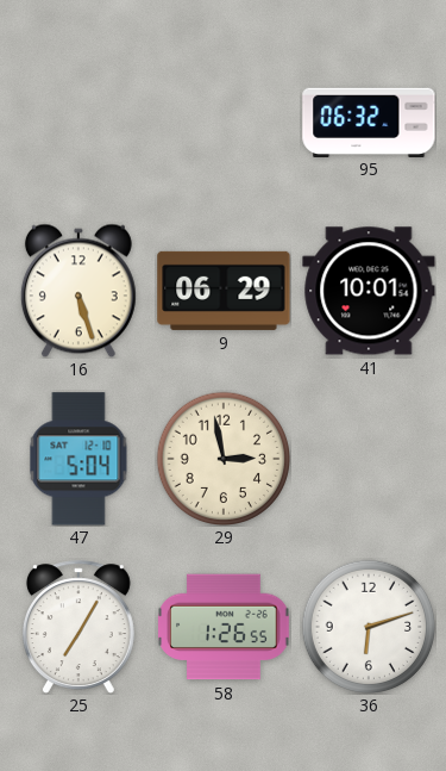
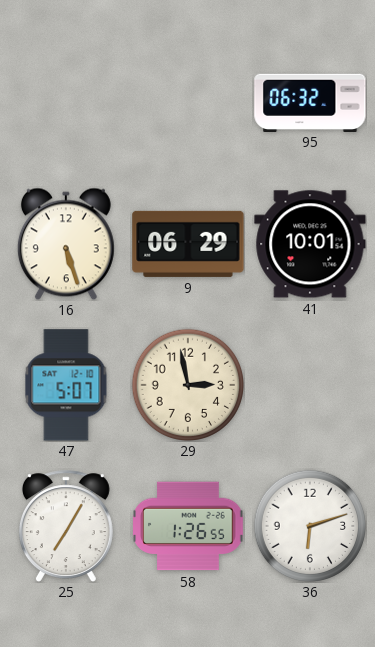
47: 5:04 -> 5:07
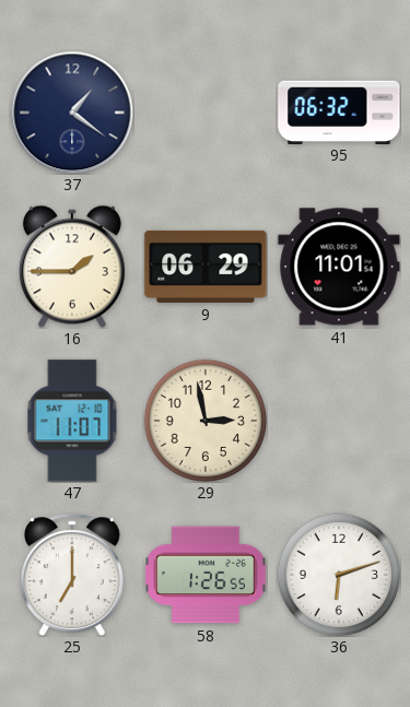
37: none -> 1:21
16: 5:27 -> 1:45
41: 10:01 -> 11:01
47: 5:07 -> 11:07
25: 7:05 -> 7:00
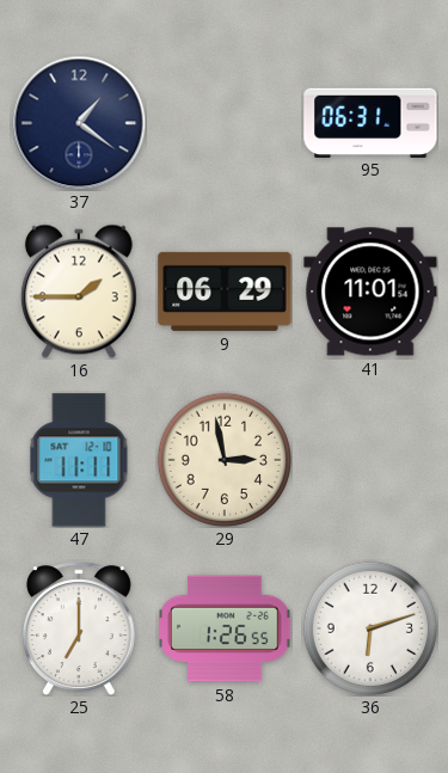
95: 06:32 -> 06:31
47: 11:07 -> 11:11
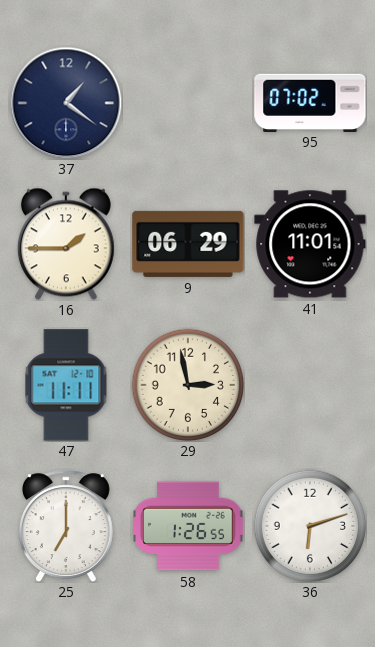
95: 06:31 -> 07:02
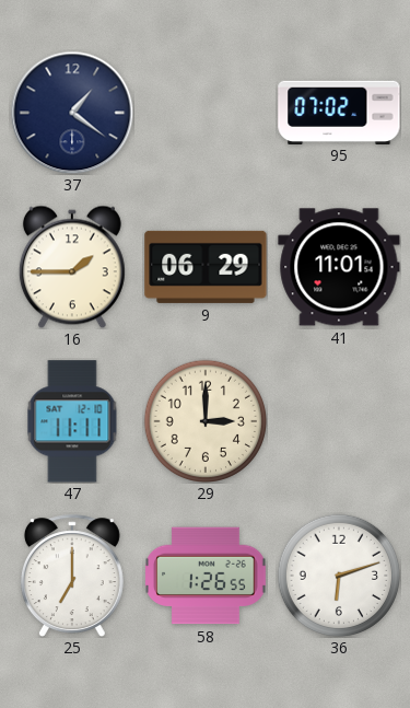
29: 2:58 -> 3:00
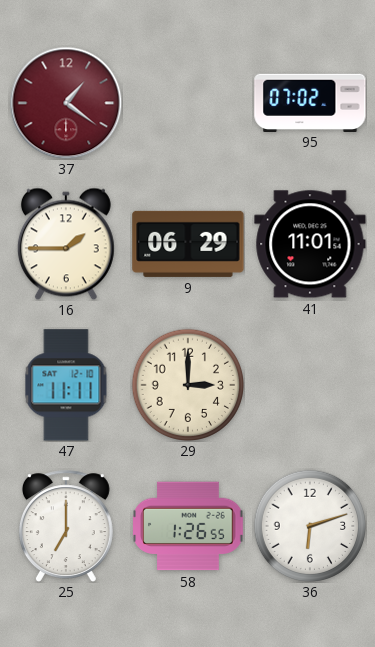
37 dial: navy -> burgundy
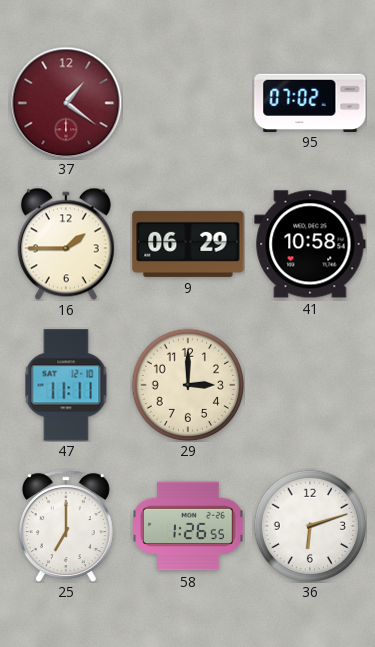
41: 11:01 -> 10:58
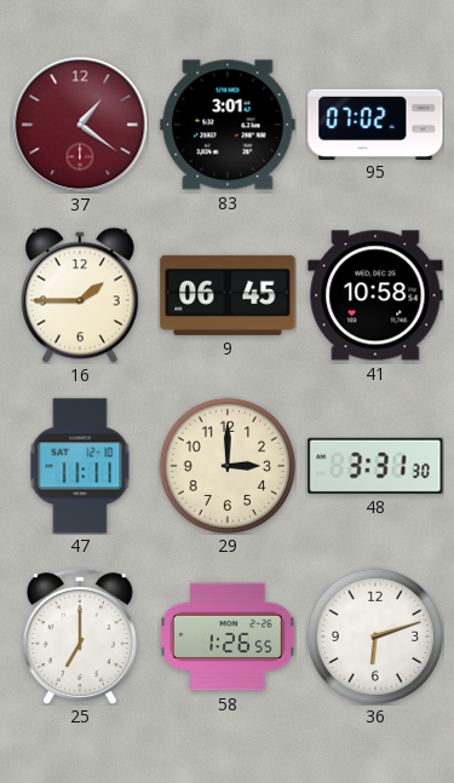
83: none -> 3:01
9: 06:29 -> 06:45
48: none -> 3:31
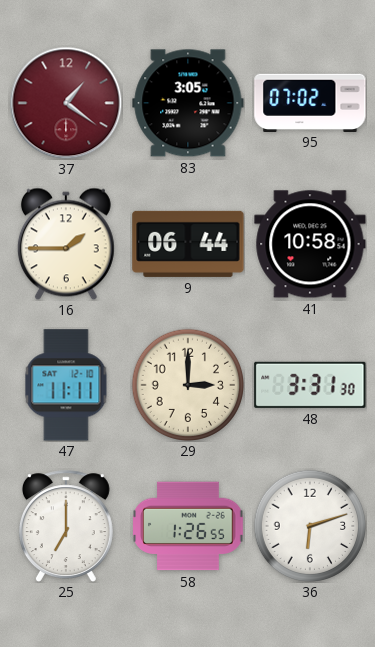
83: 3:01 -> 3:05
9: 06:45 -> 06:44
